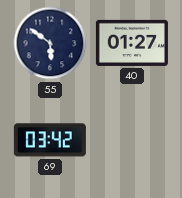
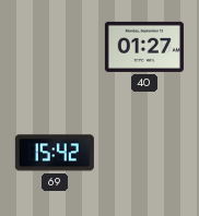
55: 5:51 -> none
69: 03:42 -> 15:42
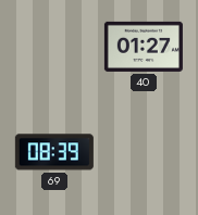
69: 15:42 -> 08:39
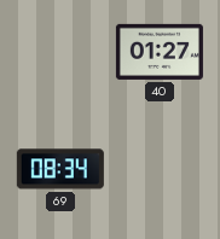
69: 08:39 -> 08:34
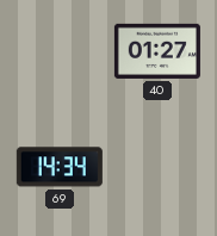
69: 08:34 -> 14:34
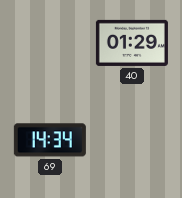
40: 01:27 -> 01:29
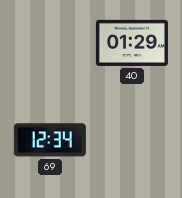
69: 14:34 -> 12:34
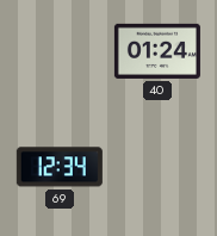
40: 01:29 -> 01:24
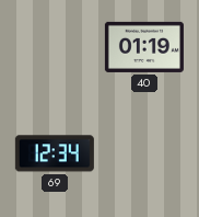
40: 01:24 -> 01:19
